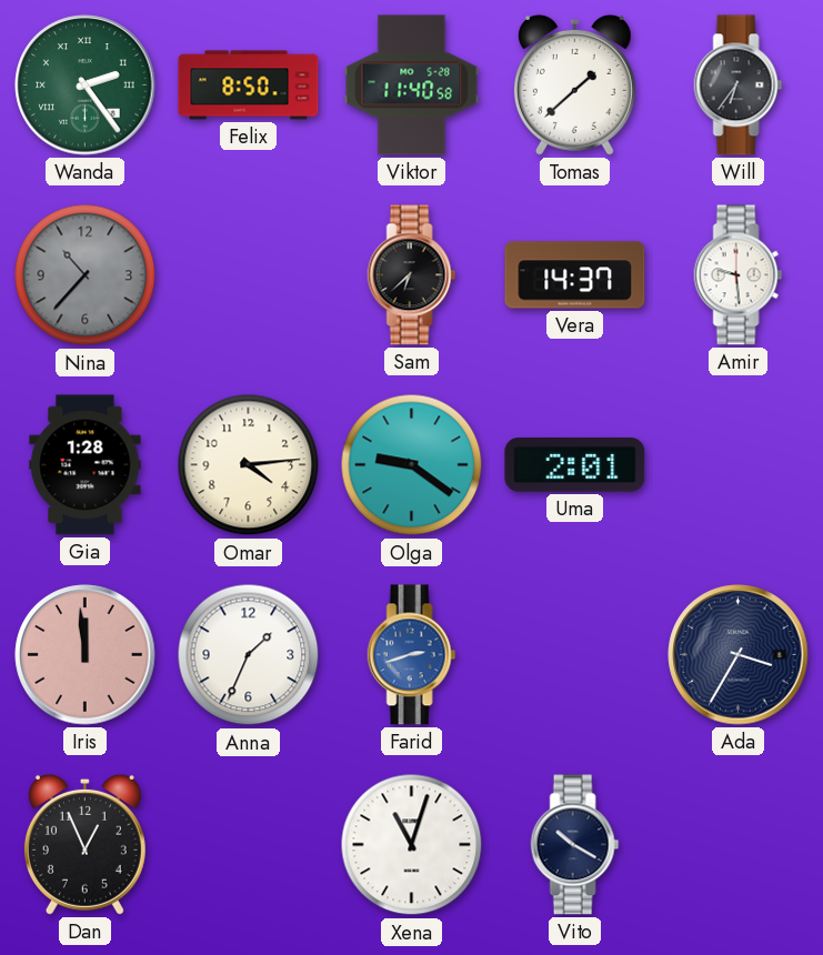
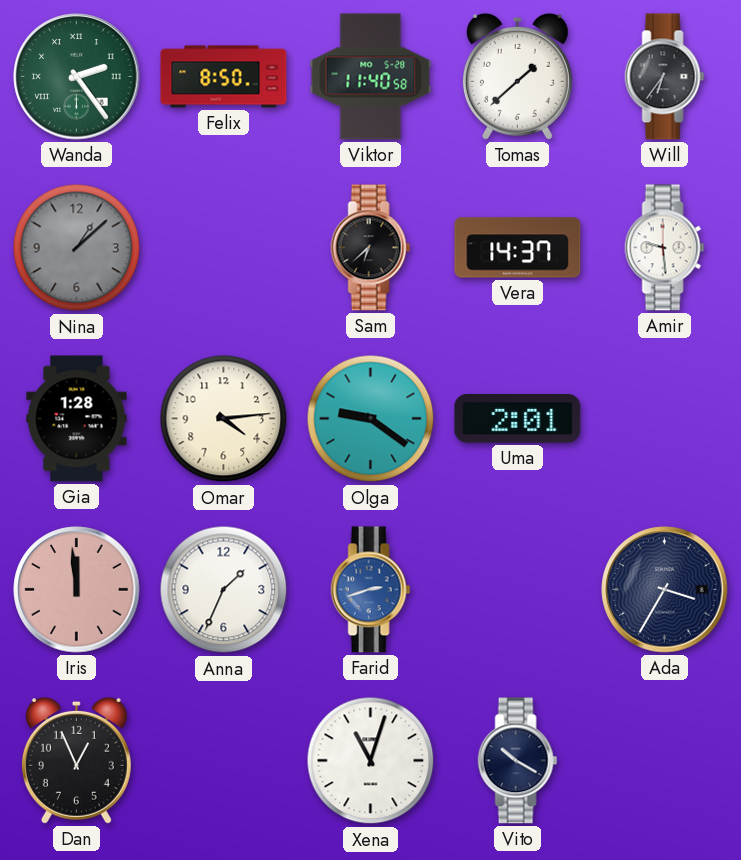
Nina: 10:37 -> 1:08
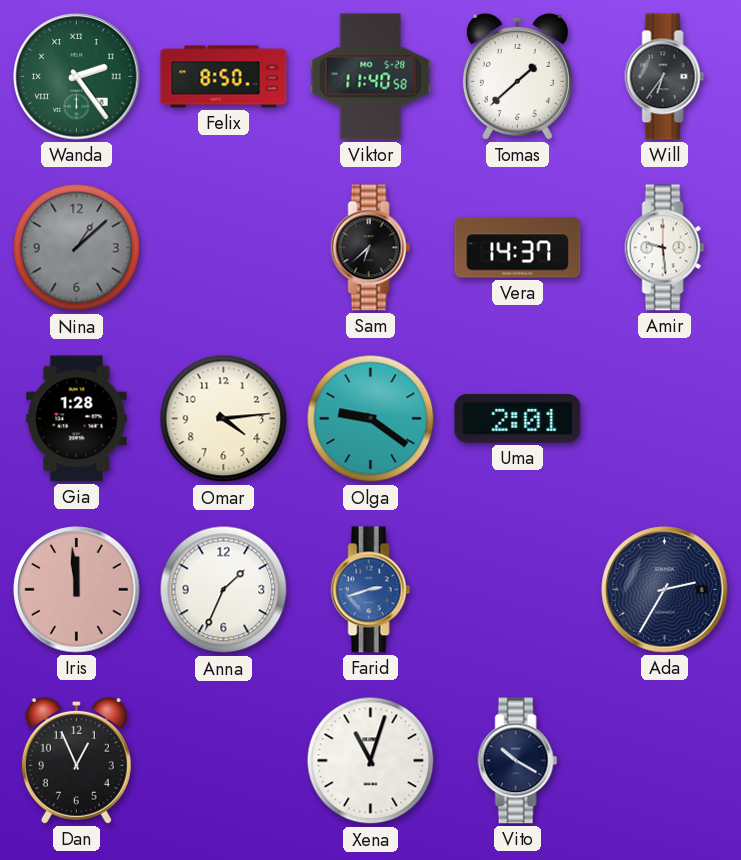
Ada: 3:35 -> 2:35
